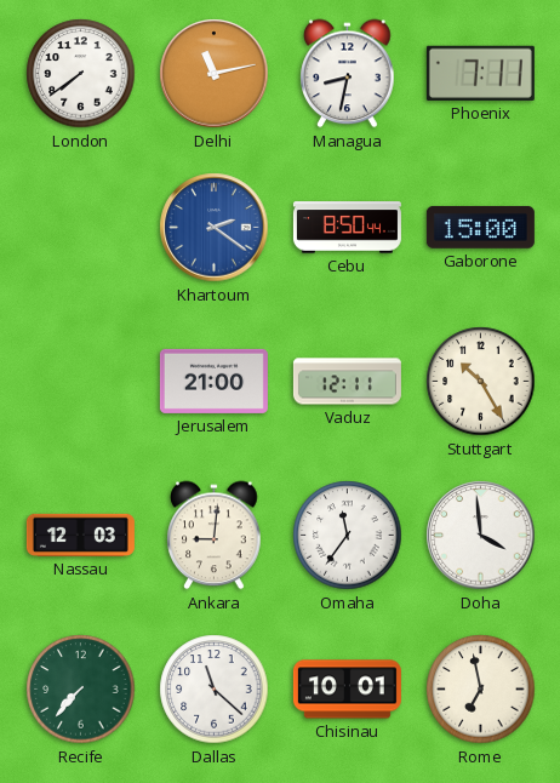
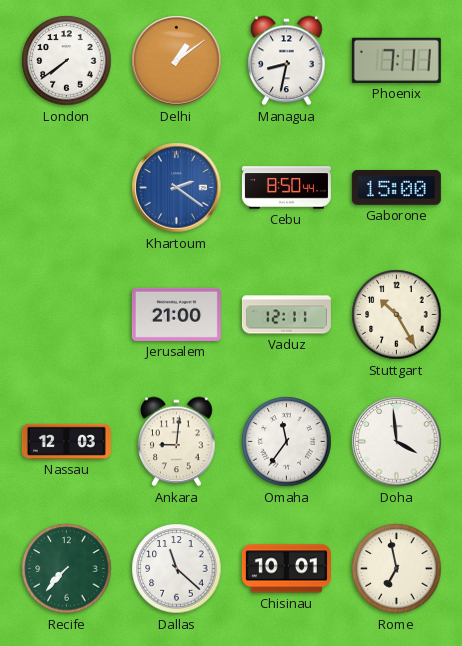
Delhi: 11:13 -> 1:09
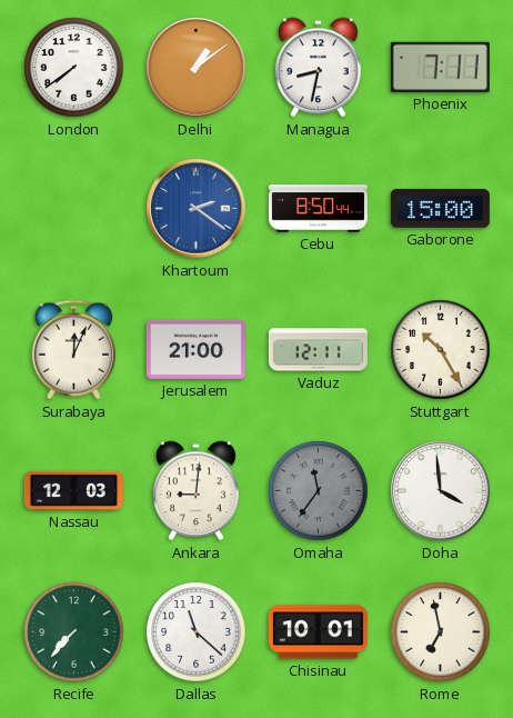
Surabaya: none -> 12:04
Omaha dial: white -> grey
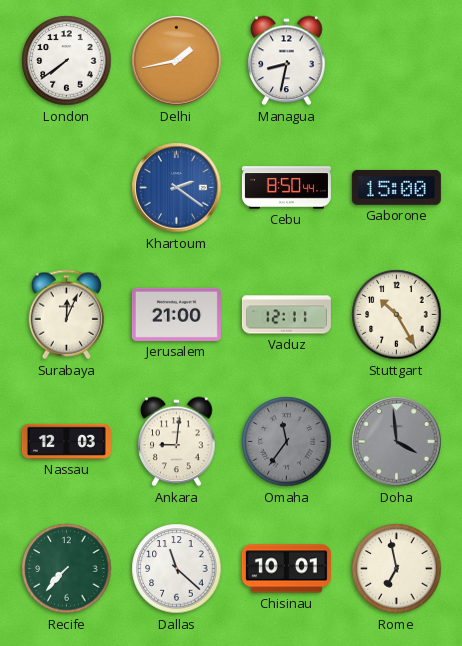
Delhi: 1:09 -> 1:43
Phoenix: 7:11 -> none
Doha dial: white -> grey
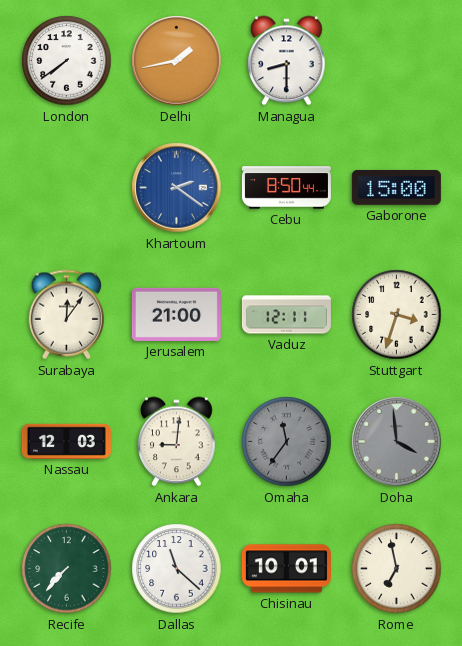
Managua: 8:32 -> 8:30
Surabaya: 12:04 -> 12:06
Stuttgart: 10:25 -> 3:33
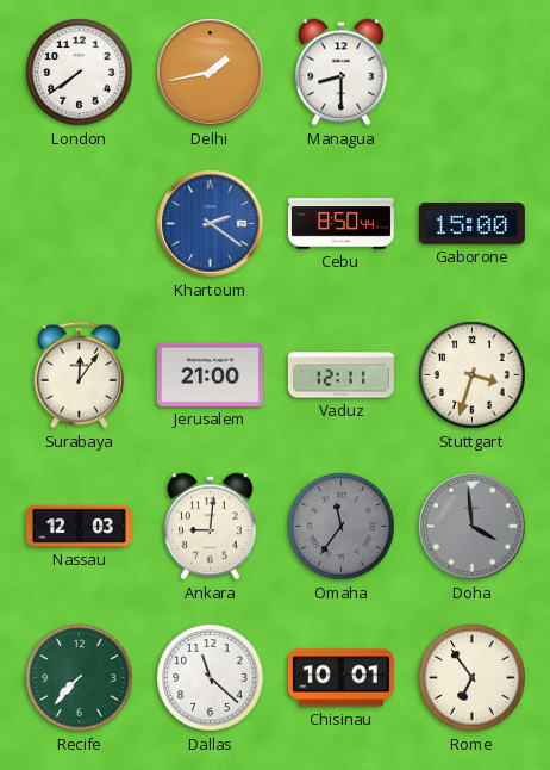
Rome: 6:58 -> 6:54
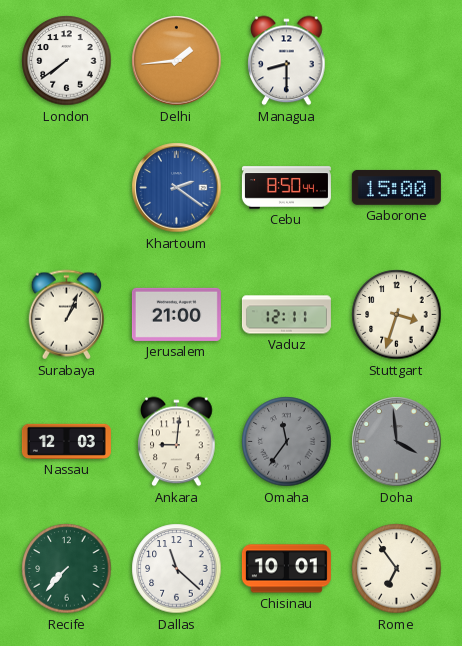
Delhi: 1:43 -> 1:44
Surabaya: 12:06 -> 1:04
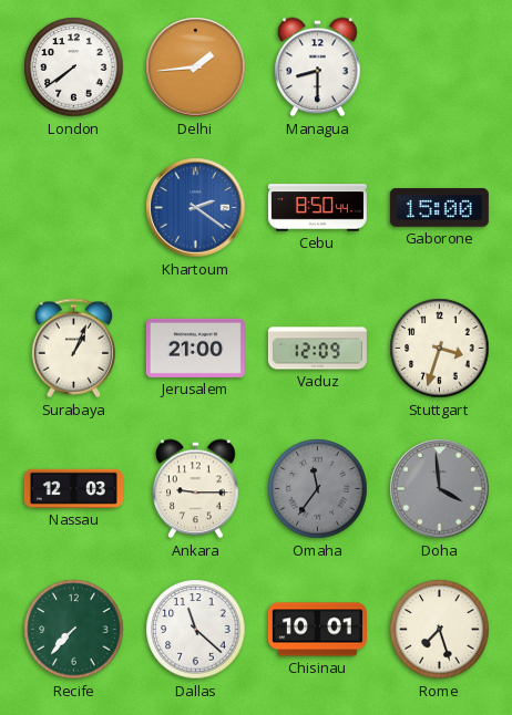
Vaduz: 12:11 -> 12:09
Ankara: 9:01 -> 9:15
Rome: 6:54 -> 7:27
